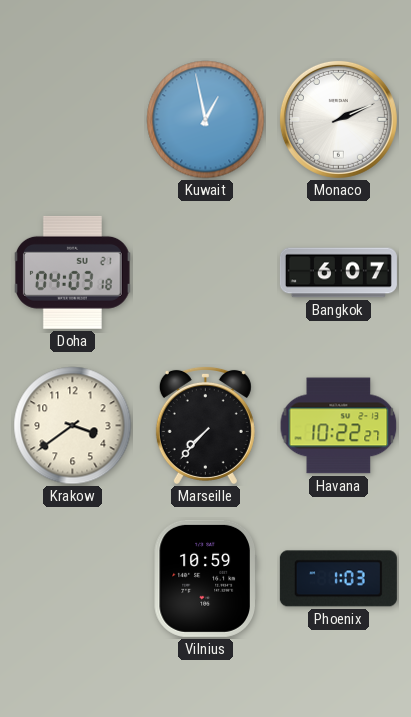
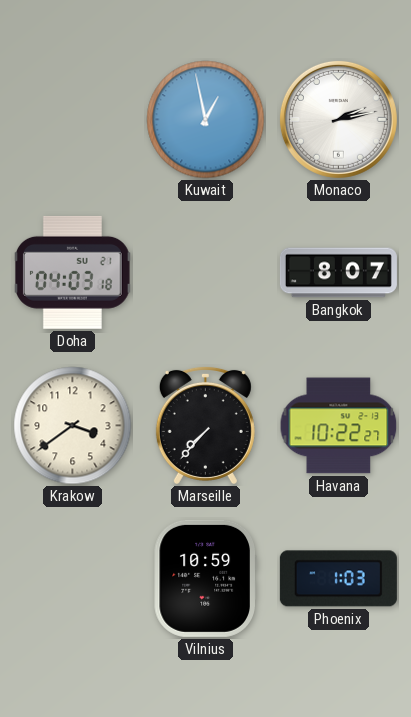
Monaco: 2:11 -> 2:13
Bangkok: 6:07 -> 8:07
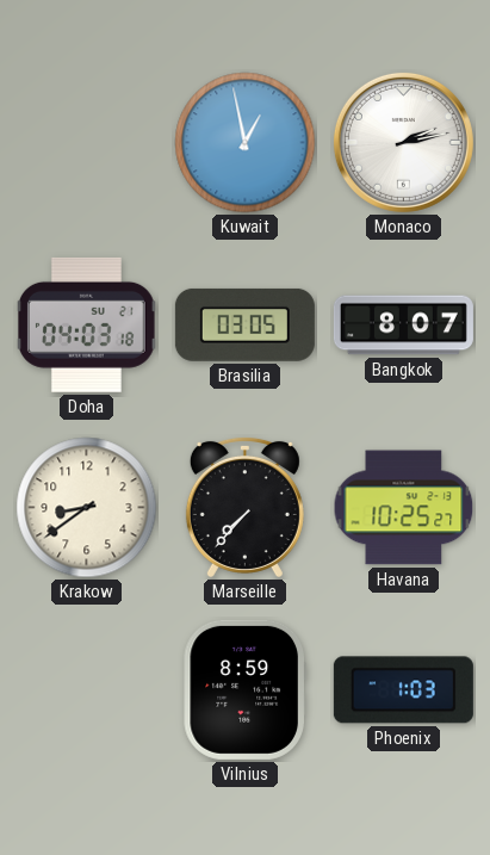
Brasilia: none -> 03:05
Krakow: 3:39 -> 8:39
Havana: 10:22 -> 10:25
Vilnius: 10:59 -> 8:59
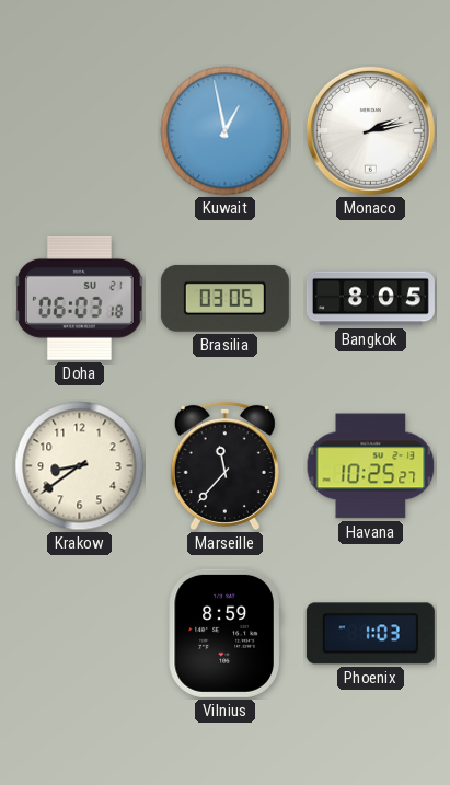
Doha: 04:03 -> 06:03
Bangkok: 8:07 -> 8:05
Marseille: 7:37 -> 11:37
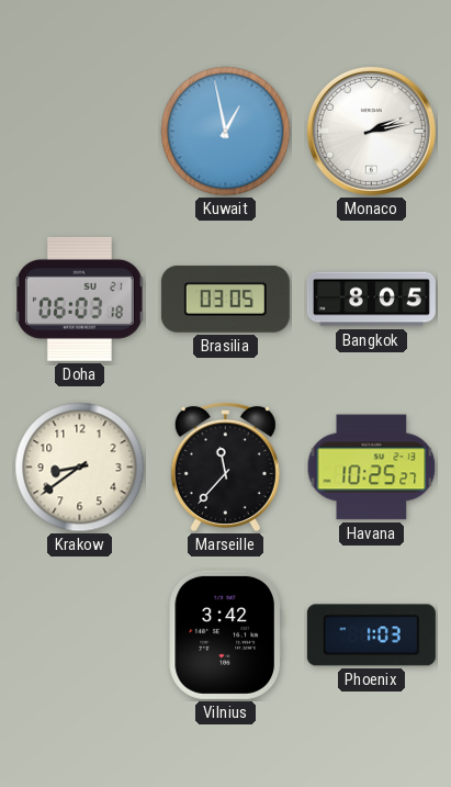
Vilnius: 8:59 -> 3:42
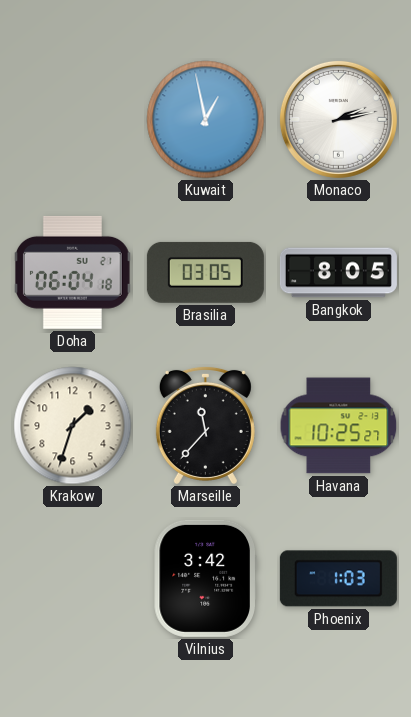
Doha: 06:03 -> 06:04
Krakow: 8:39 -> 1:33
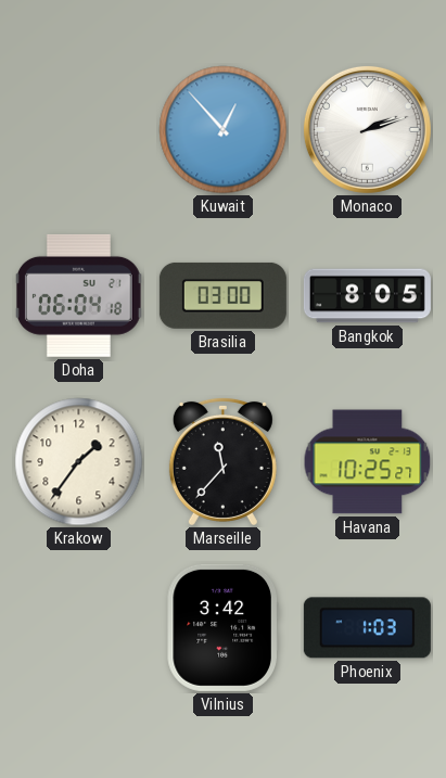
Kuwait: 12:58 -> 12:53
Monaco: 2:13 -> 2:12
Brasilia: 03:05 -> 03:00
Krakow: 1:33 -> 1:36
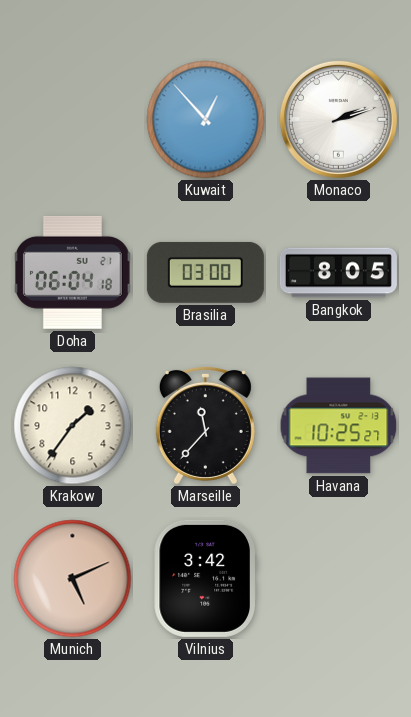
Munich: none -> 5:11
Phoenix: 1:03 -> none
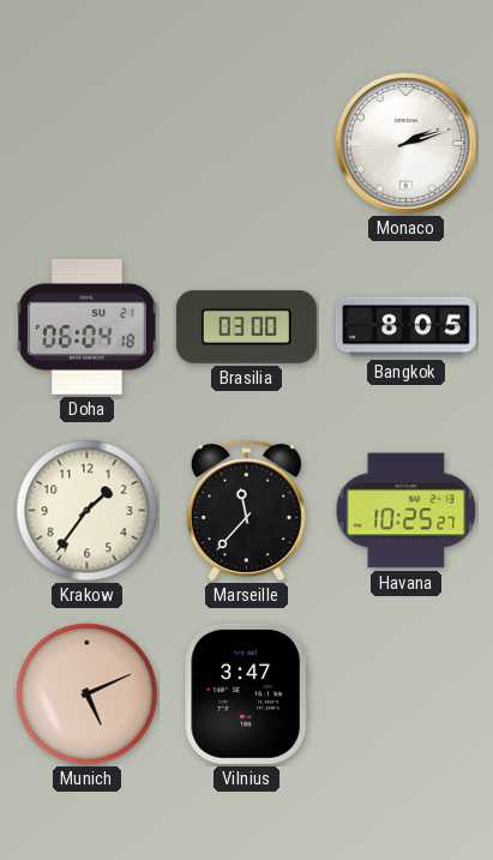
Kuwait: 12:53 -> none
Vilnius: 3:42 -> 3:47
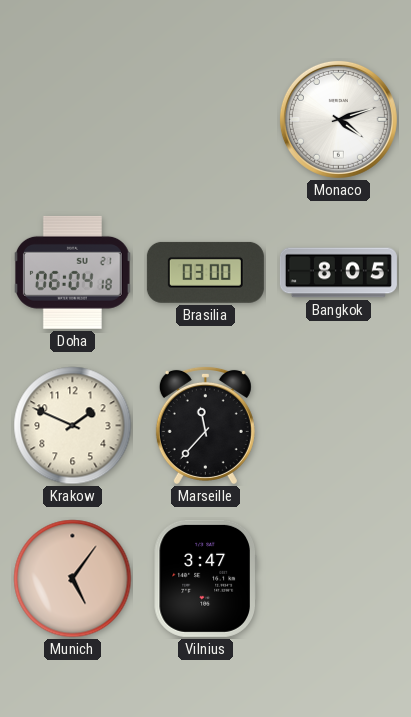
Monaco: 2:12 -> 4:12
Krakow: 1:36 -> 1:49
Havana: 10:25 -> none
Munich: 5:11 -> 5:06
